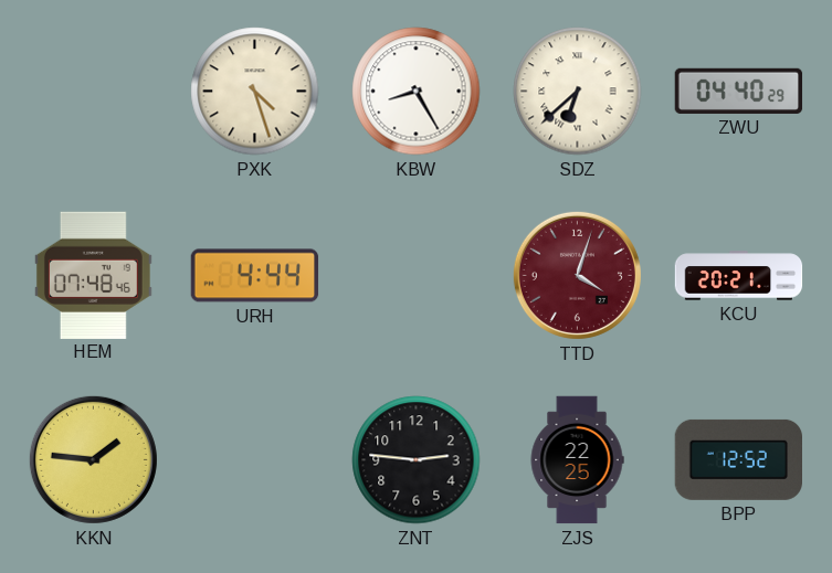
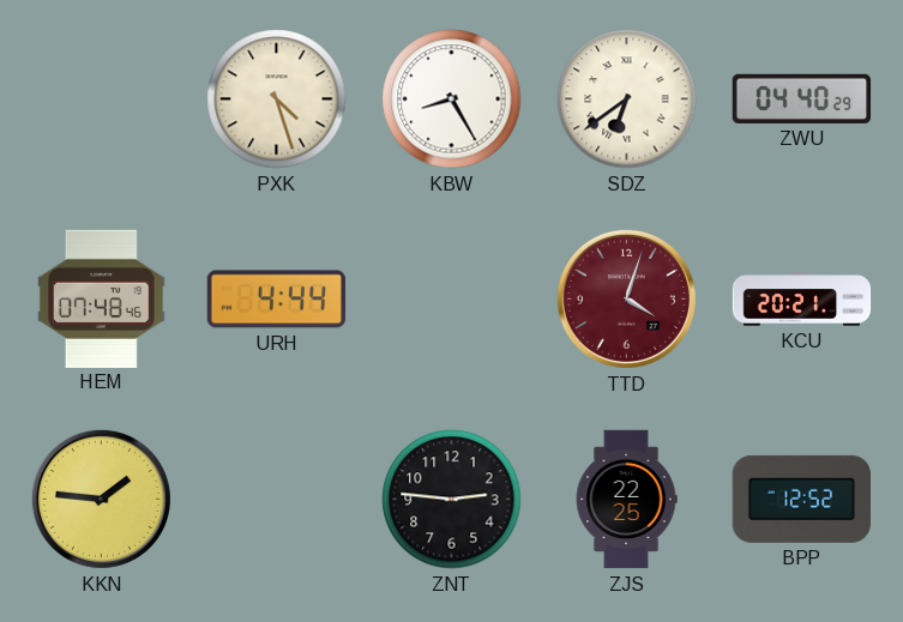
SDZ: 6:38 -> 6:39
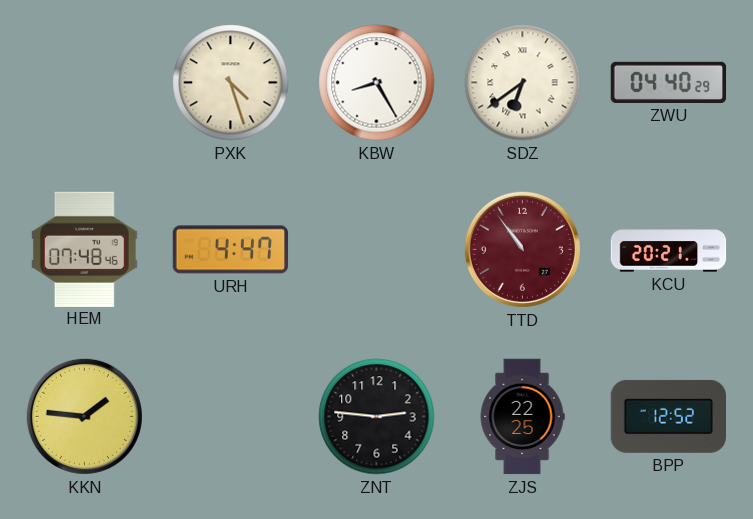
URH: 4:44 -> 4:47
TTD: 4:03 -> 10:54
